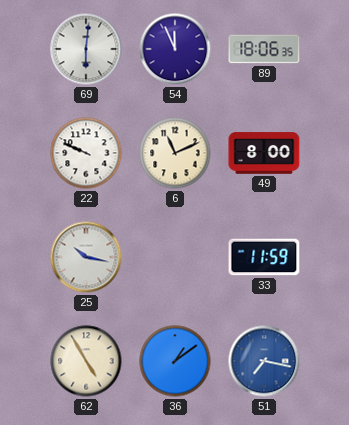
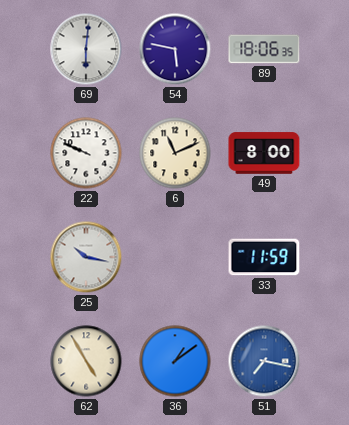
54: 11:56 -> 5:47
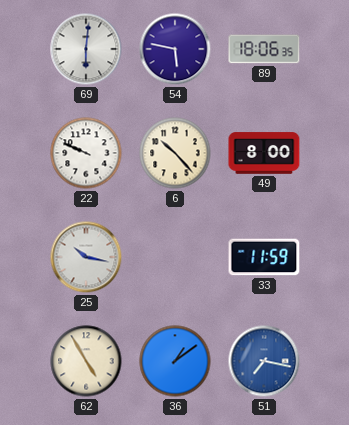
6: 11:11 -> 10:23
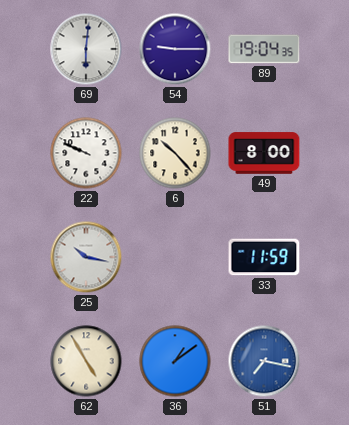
54: 5:47 -> 9:15
89: 18:06 -> 19:04
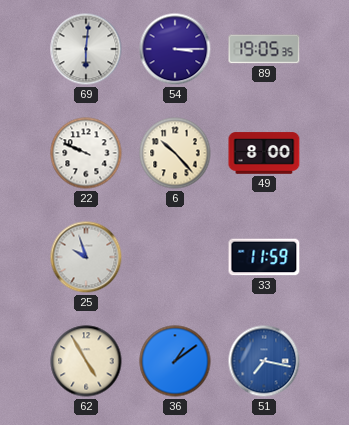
54: 9:15 -> 3:15
89: 19:04 -> 19:05
25: 10:17 -> 9:57
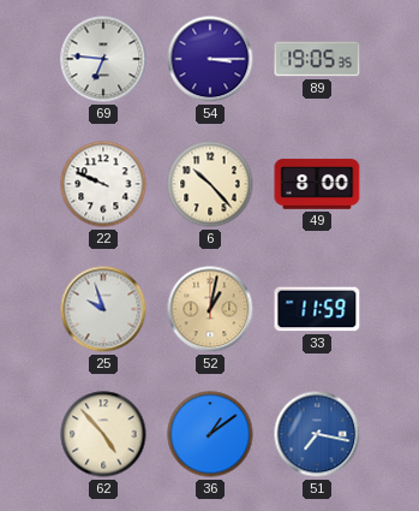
69: 6:01 -> 6:46
52: none -> 1:02
62: 4:55 -> 4:53
